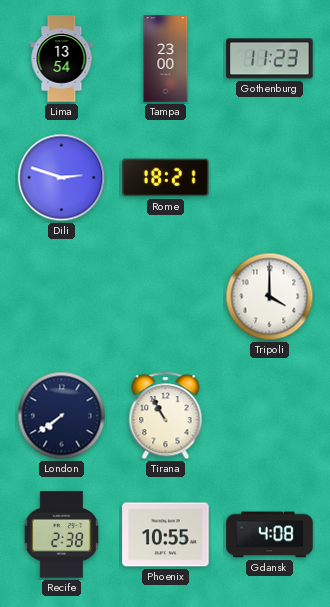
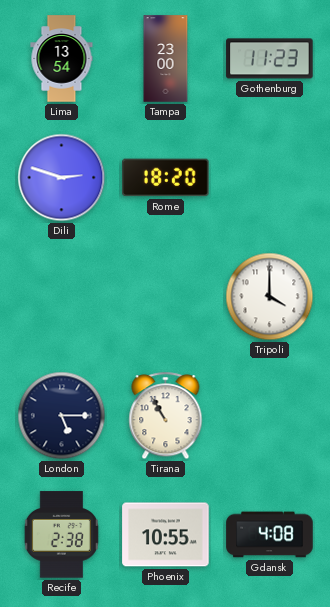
Rome: 18:21 -> 18:20
London: 7:39 -> 5:15
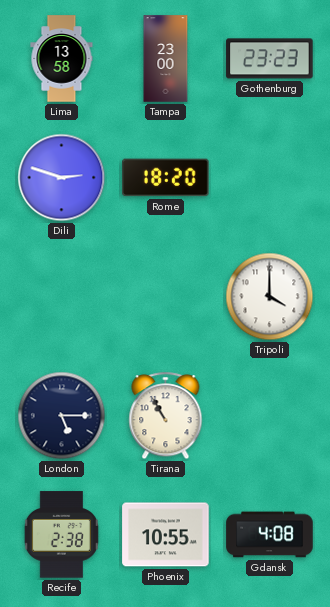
Lima: 13:54 -> 13:58
Gothenburg: 11:23 -> 23:23
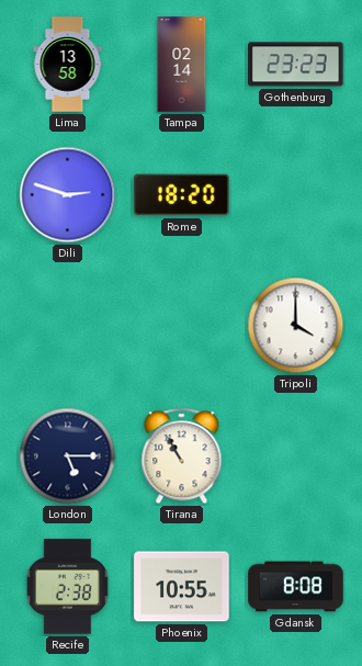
Tampa: 23:00 -> 02:14
Gdansk: 4:08 -> 8:08
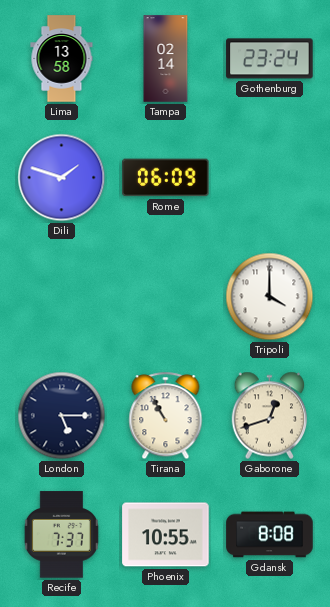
Gothenburg: 23:23 -> 23:24
Dili: 2:48 -> 1:48
Rome: 18:20 -> 06:09
Gaborone: none -> 12:42
Recife: 2:38 -> 7:37
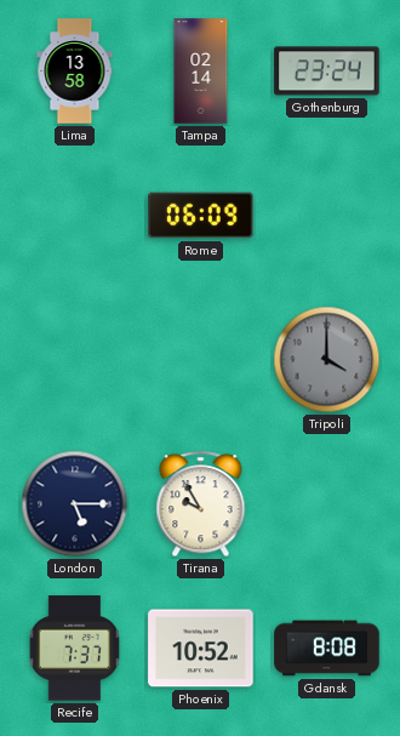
Dili: 1:48 -> none
Tripoli dial: white -> grey
Tirana: 10:55 -> 9:55
Gaborone: 12:42 -> none
Phoenix: 10:55 -> 10:52
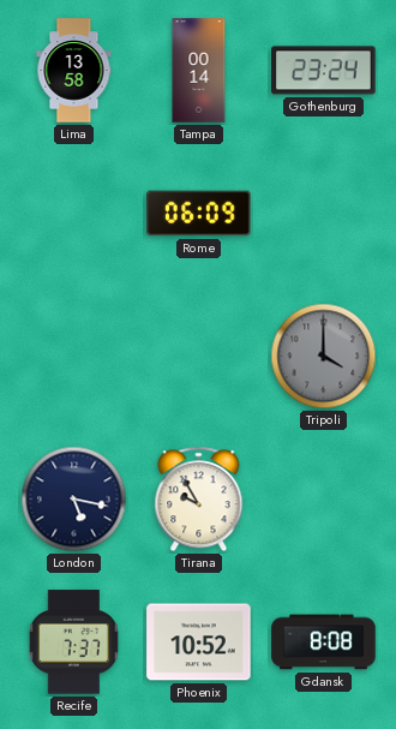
Tampa: 02:14 -> 00:14
London: 5:15 -> 5:17
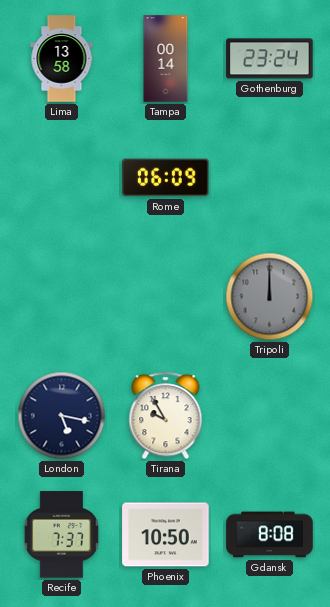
Tripoli: 4:00 -> 12:00
Phoenix: 10:52 -> 10:50
